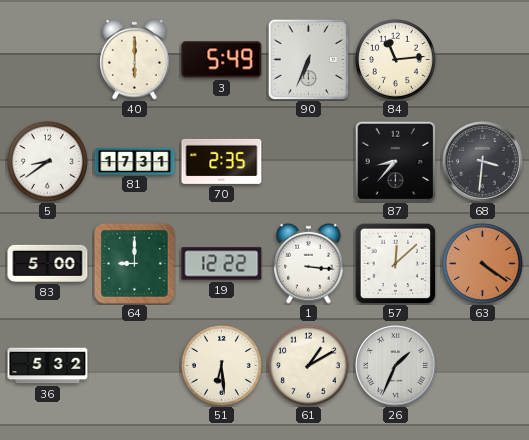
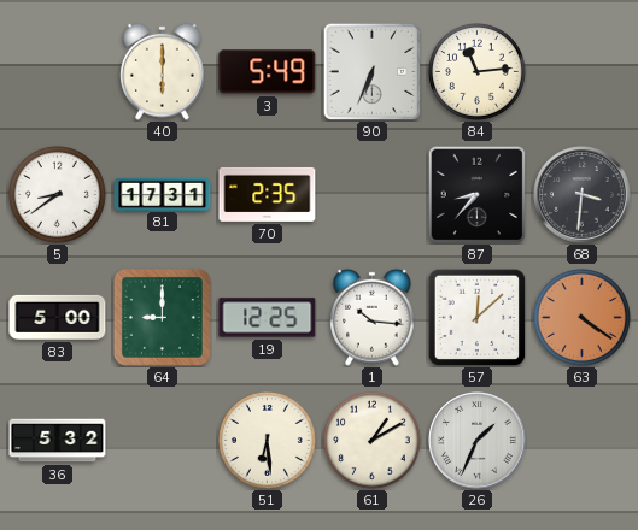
19: 12:22 -> 12:25
1: 3:16 -> 10:16
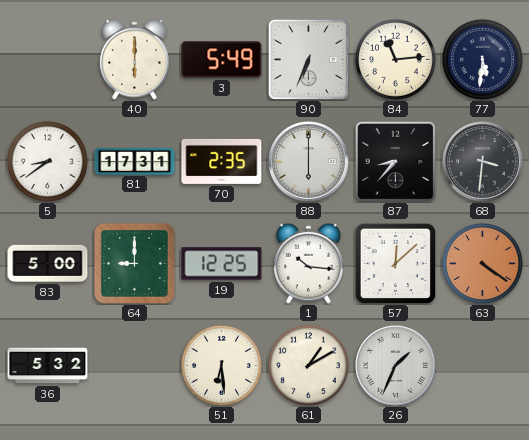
77: none -> 5:31
88: none -> 6:00
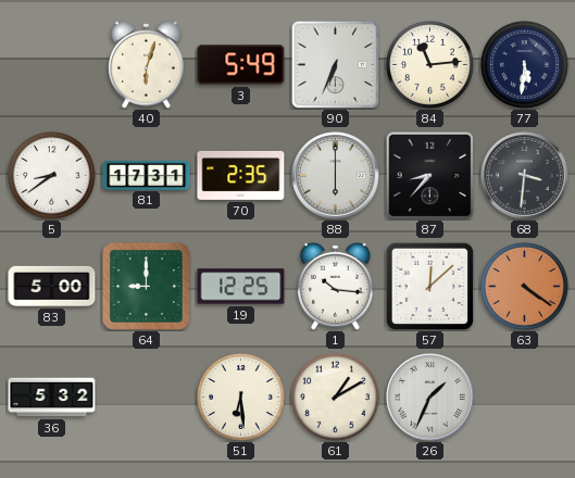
40: 6:00 -> 6:03
